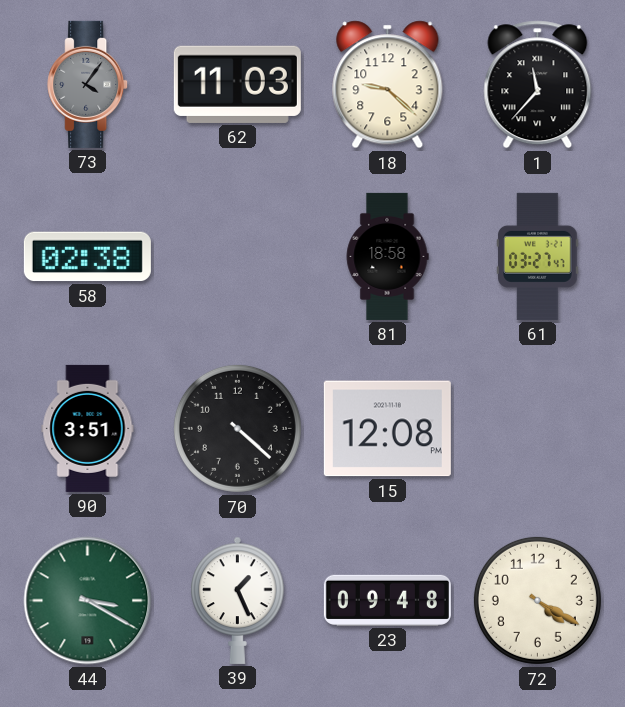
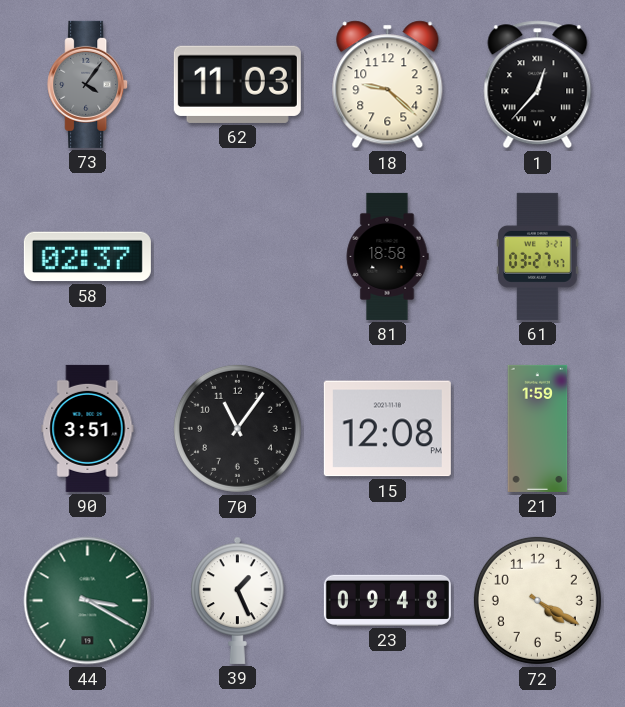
1: 11:37 -> 12:37
58: 02:38 -> 02:37
70: 4:22 -> 11:06
21: none -> 1:59
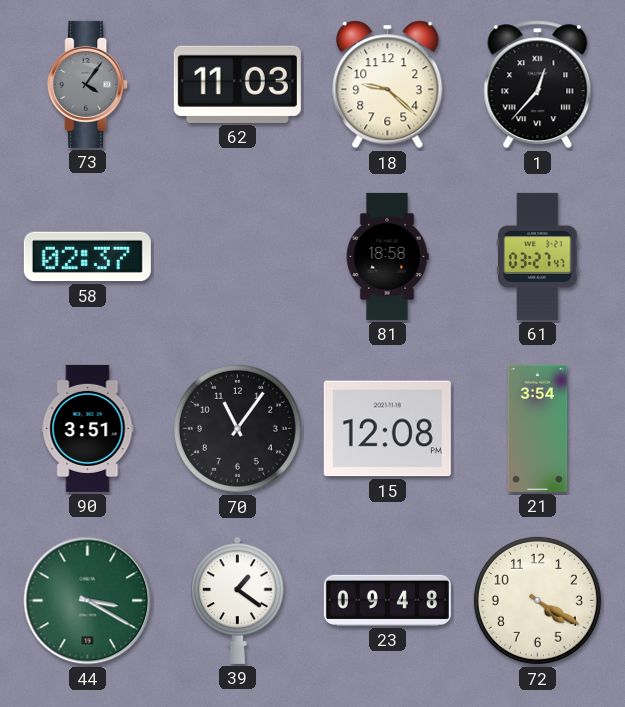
21: 1:59 -> 3:54
39: 1:26 -> 1:21
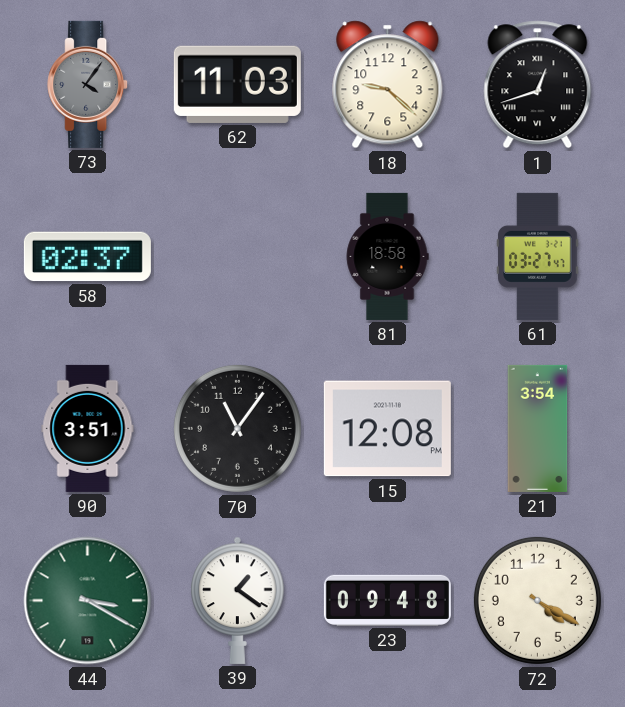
1: 12:37 -> 12:42
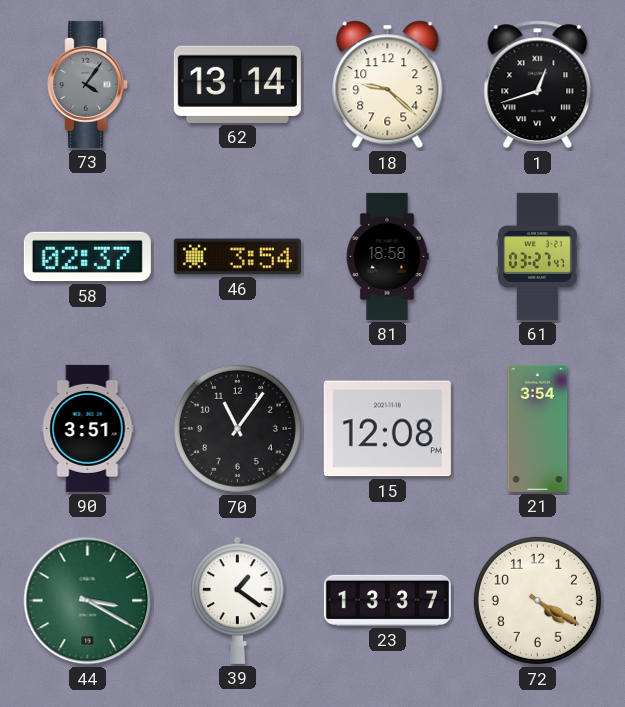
62: 11:03 -> 13:14
46: none -> 3:54
23: 09:48 -> 13:37
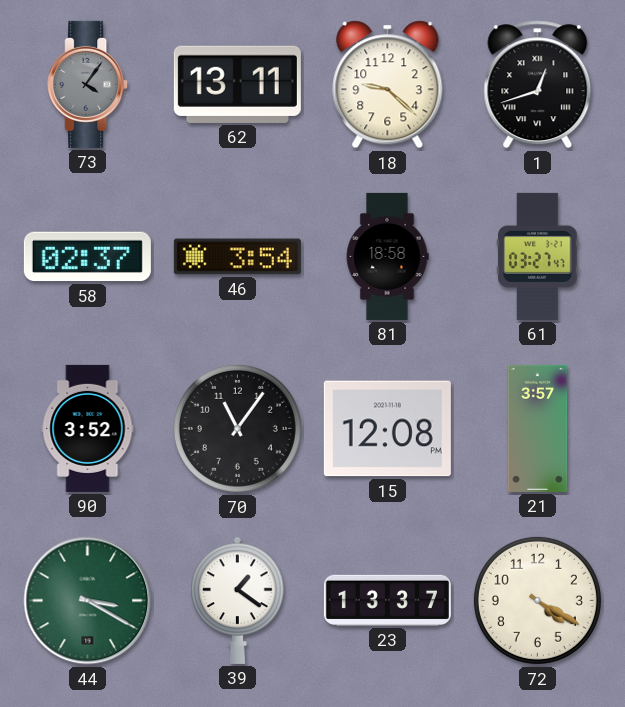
62: 13:14 -> 13:11
90: 3:51 -> 3:52
21: 3:54 -> 3:57
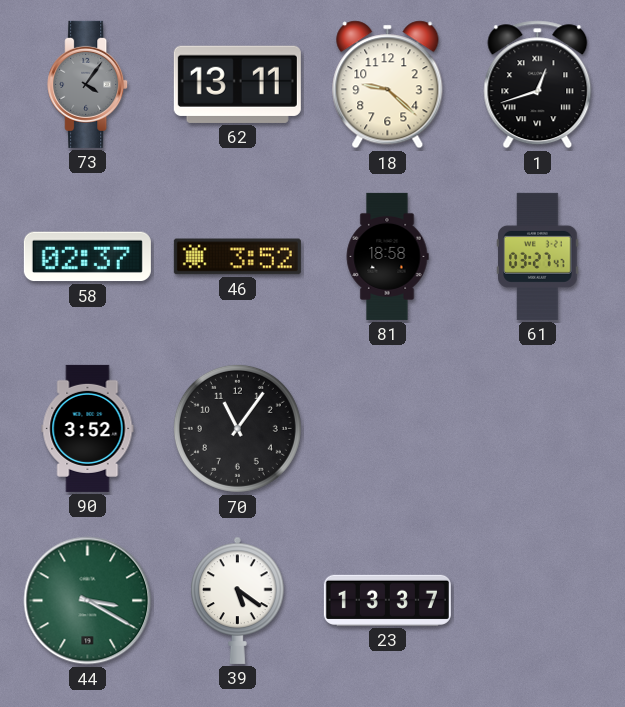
46: 3:54 -> 3:52
15: 12:08 -> none
21: 3:57 -> none
39: 1:21 -> 5:21
72: 4:20 -> none
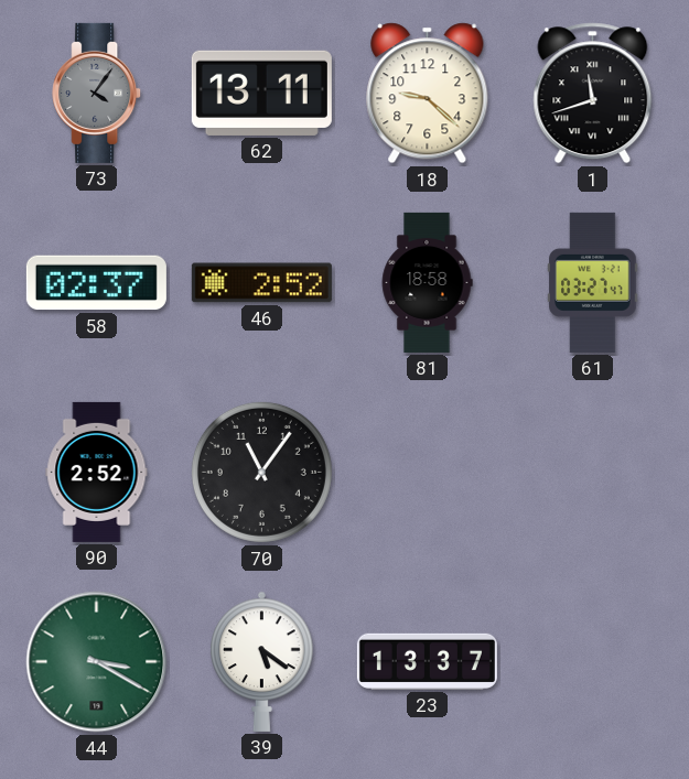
1: 12:42 -> 11:42
46: 3:52 -> 2:52
90: 3:52 -> 2:52
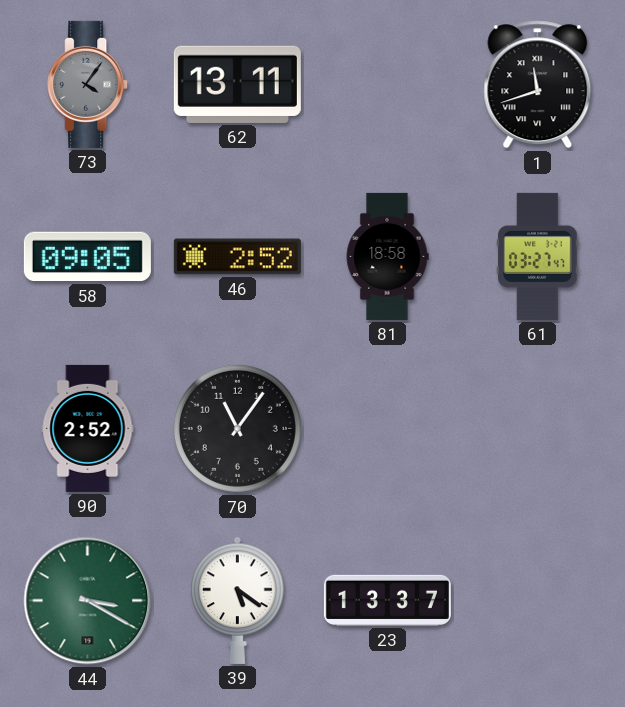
18: 9:22 -> none
58: 02:37 -> 09:05
